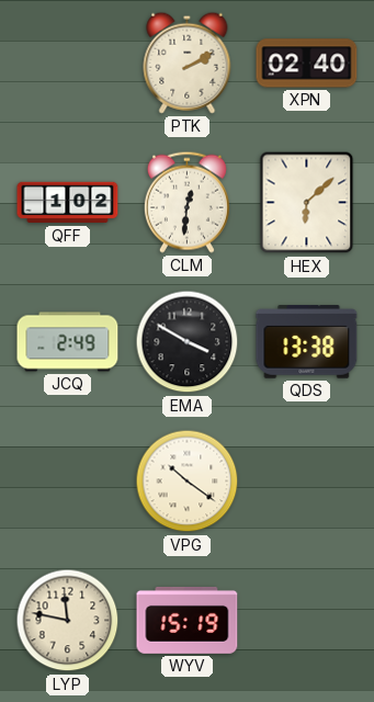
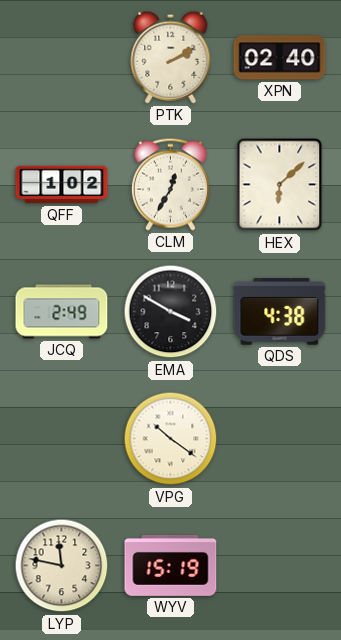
CLM: 12:31 -> 12:35
QDS: 13:38 -> 4:38
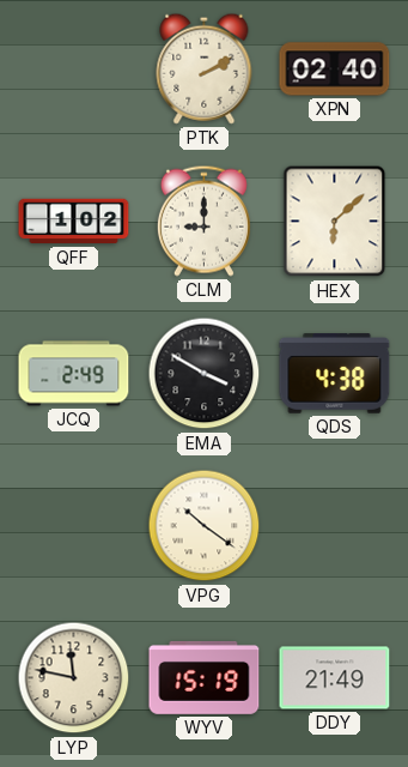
CLM: 12:35 -> 9:00
DDY: none -> 21:49
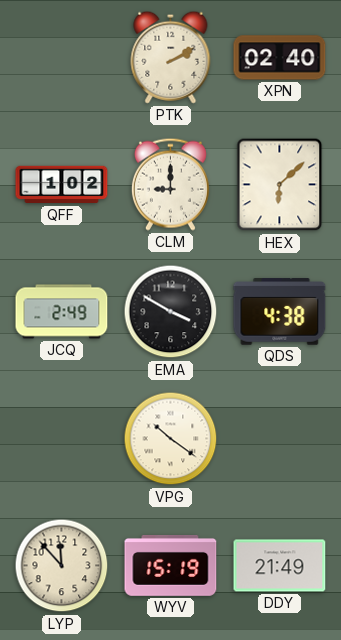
LYP: 11:47 -> 11:53
